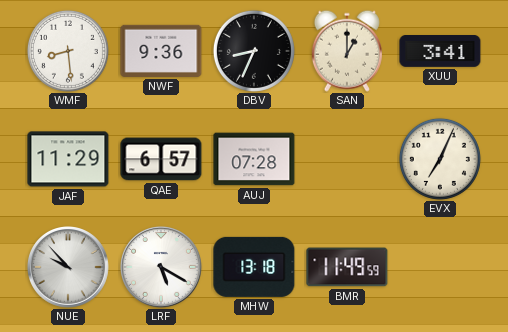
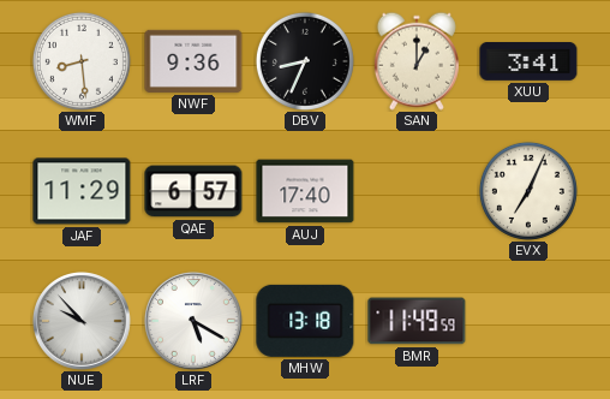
AUJ: 07:28 -> 17:40
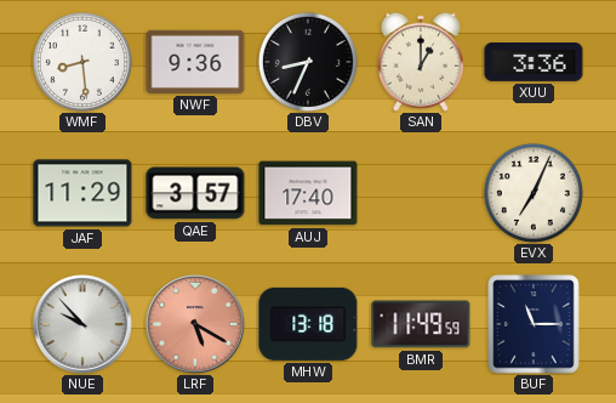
XUU: 3:41 -> 3:36
QAE: 6:57 -> 3:57
LRF dial: white -> salmon
BUF: none -> 11:15
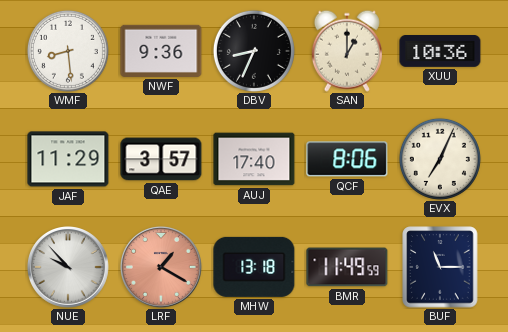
XUU: 3:36 -> 10:36
QCF: none -> 8:06
LRF: 5:20 -> 1:20
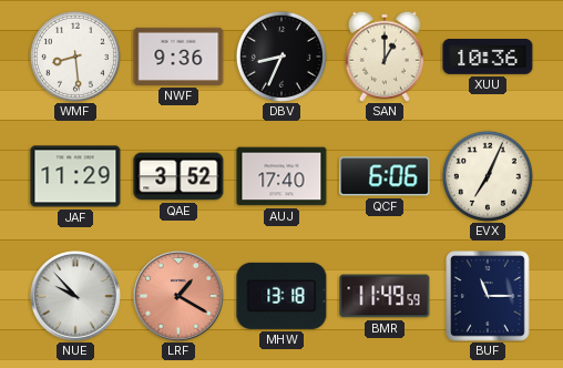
QAE: 3:57 -> 3:52
QCF: 8:06 -> 6:06
